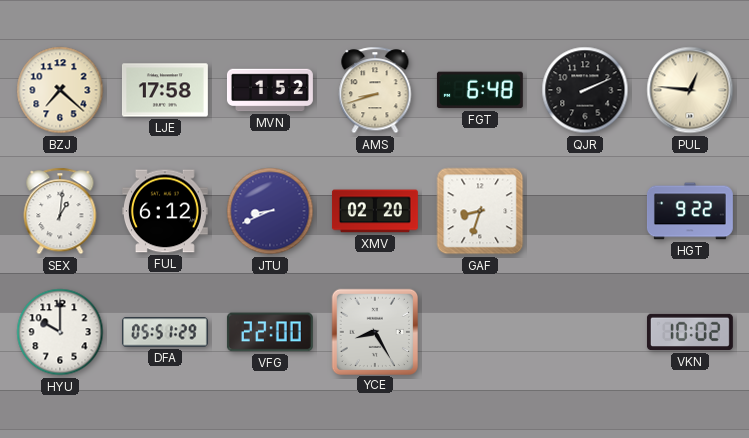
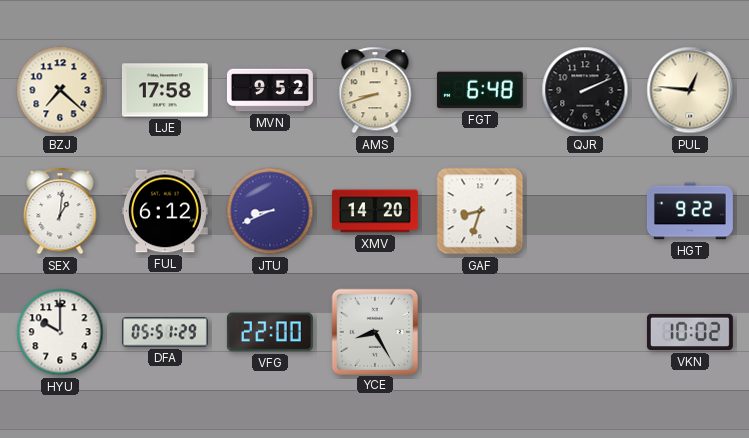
MVN: 1:52 -> 9:52
XMV: 02:20 -> 14:20
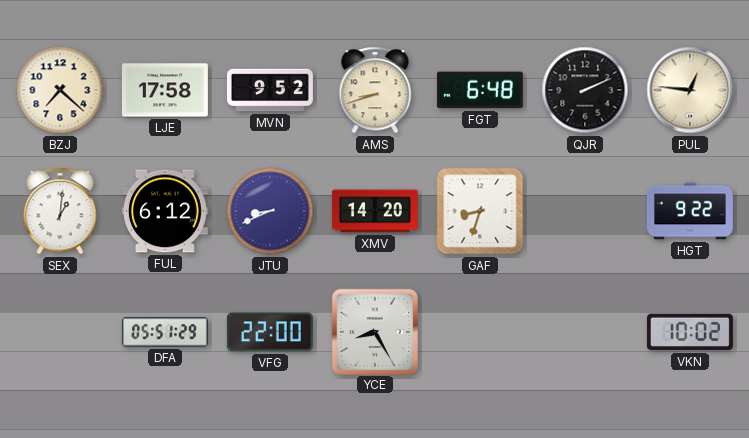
HYU: 10:00 -> none
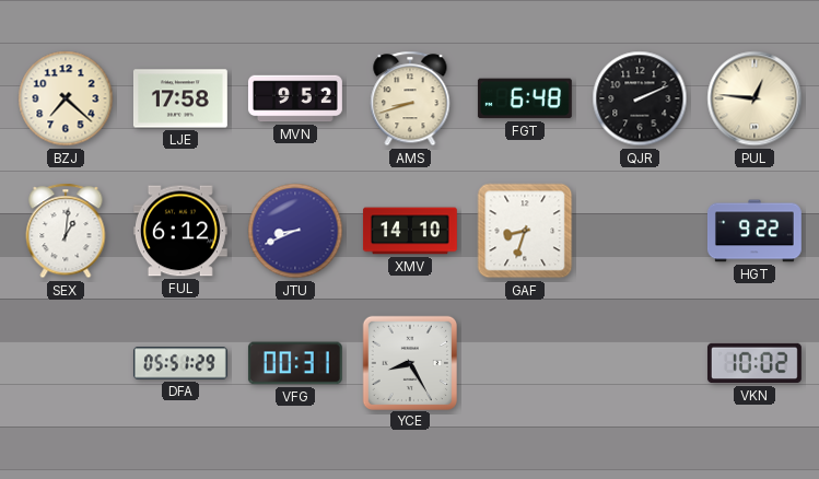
XMV: 14:20 -> 14:10
VFG: 22:00 -> 00:31
